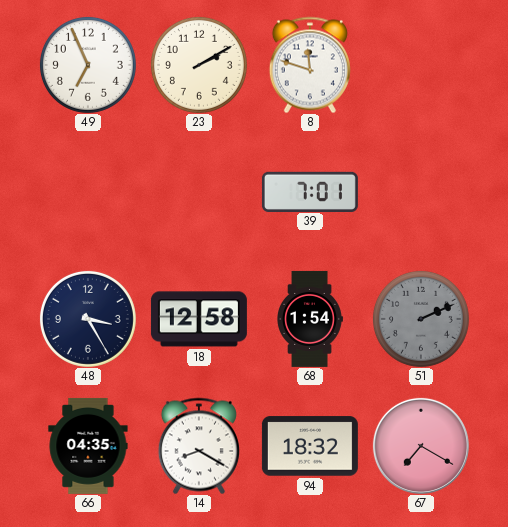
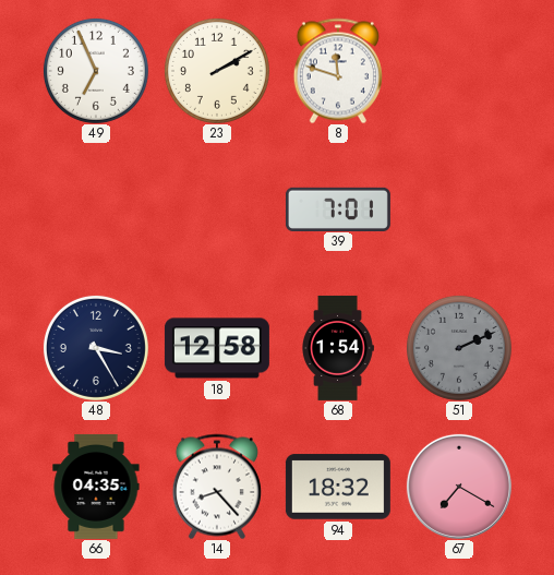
14: 8:20 -> 8:23
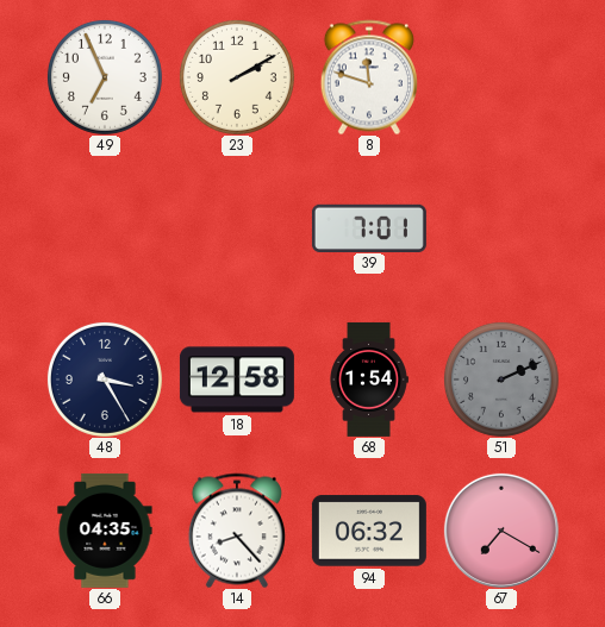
94: 18:32 -> 06:32
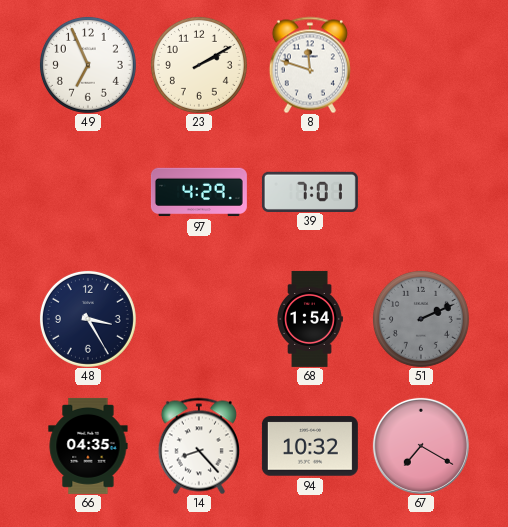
97: none -> 4:29
18: 12:58 -> none
94: 06:32 -> 10:32
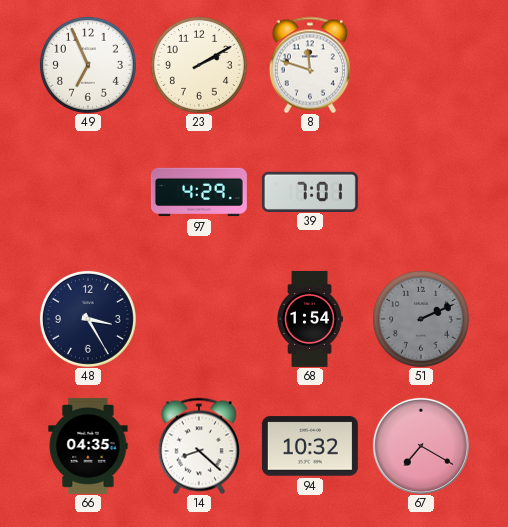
14: 8:23 -> 8:22
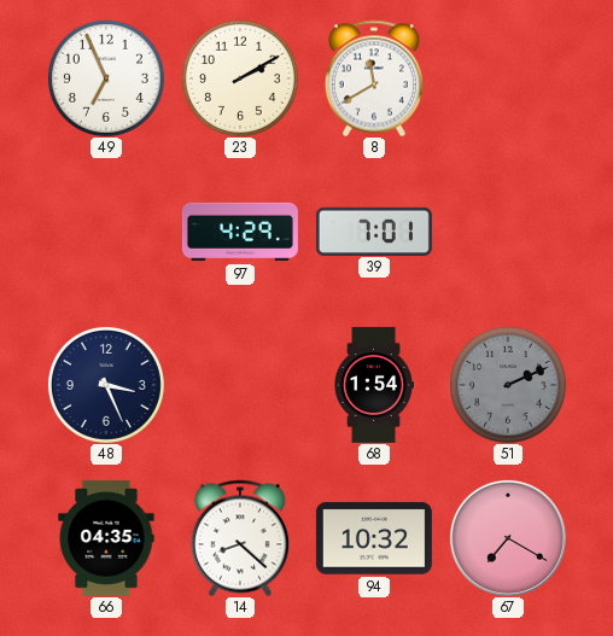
8: 11:48 -> 11:40
48: 3:25 -> 3:26
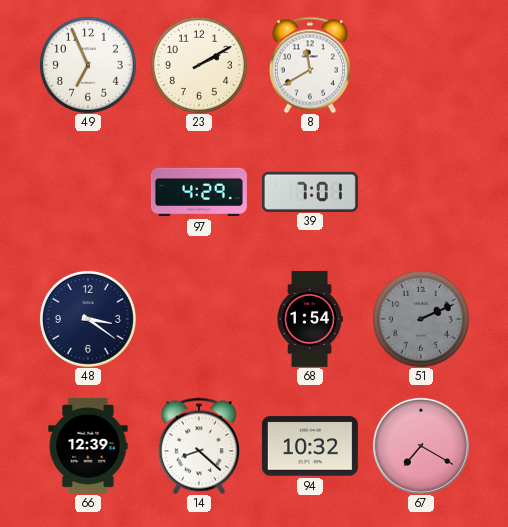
48: 3:26 -> 3:21
66: 04:35 -> 12:39
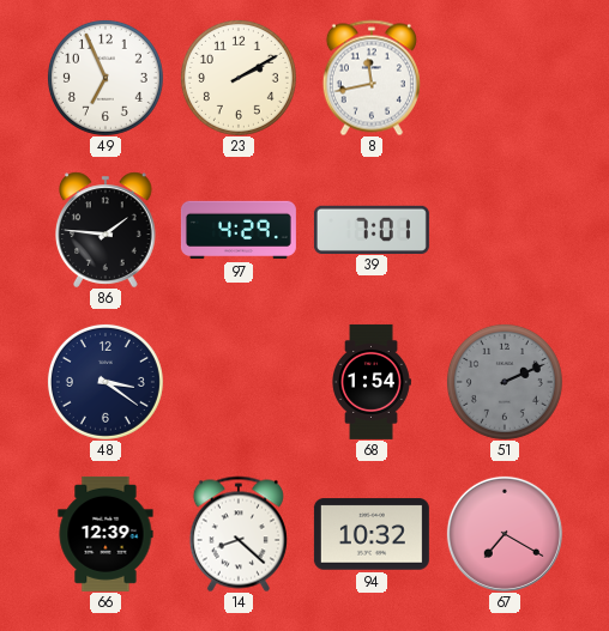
8: 11:40 -> 11:43
86: none -> 1:46
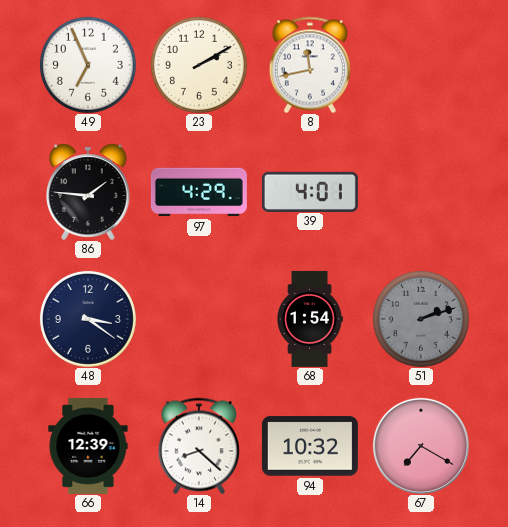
39: 7:01 -> 4:01
51: 2:11 -> 2:12
